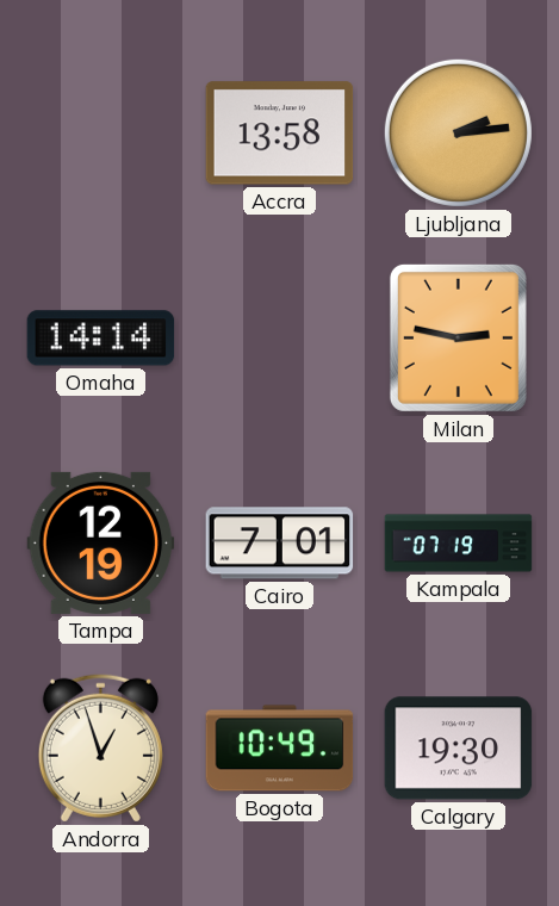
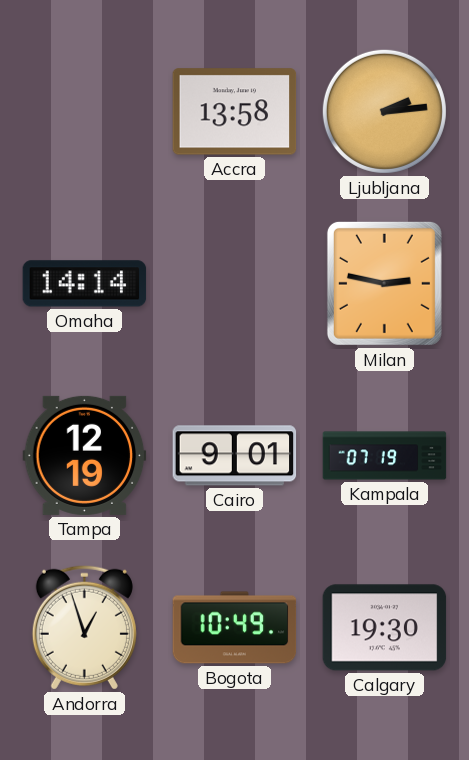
Cairo: 7:01 -> 9:01
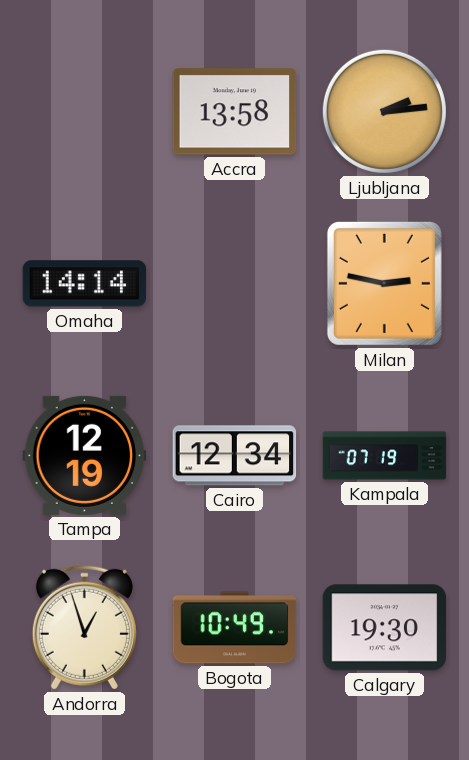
Cairo: 9:01 -> 12:34
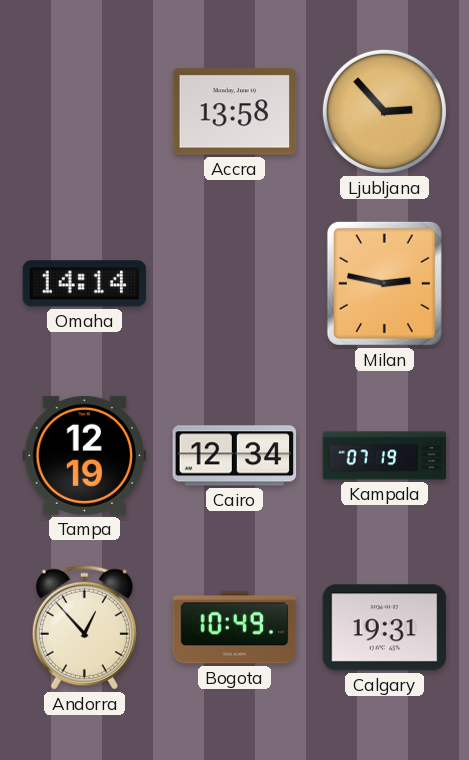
Ljubljana: 2:14 -> 2:53
Andorra: 12:57 -> 12:53
Calgary: 19:30 -> 19:31
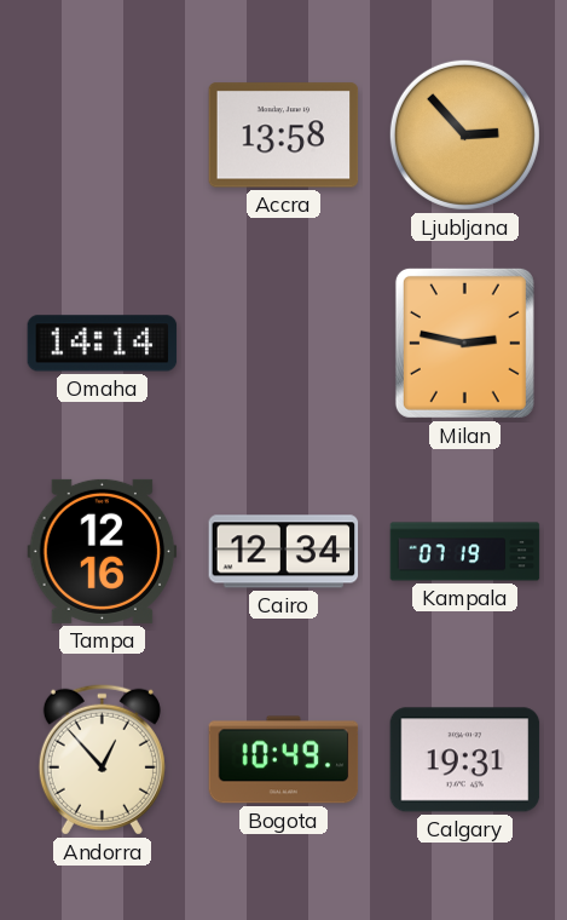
Tampa: 12:19 -> 12:16
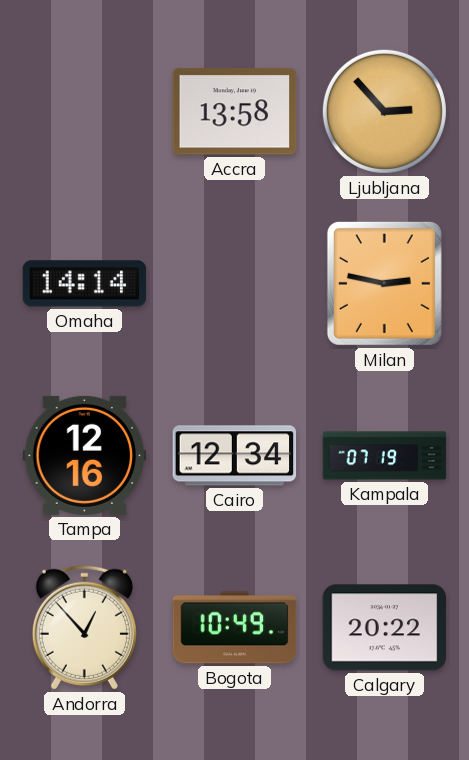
Calgary: 19:31 -> 20:22
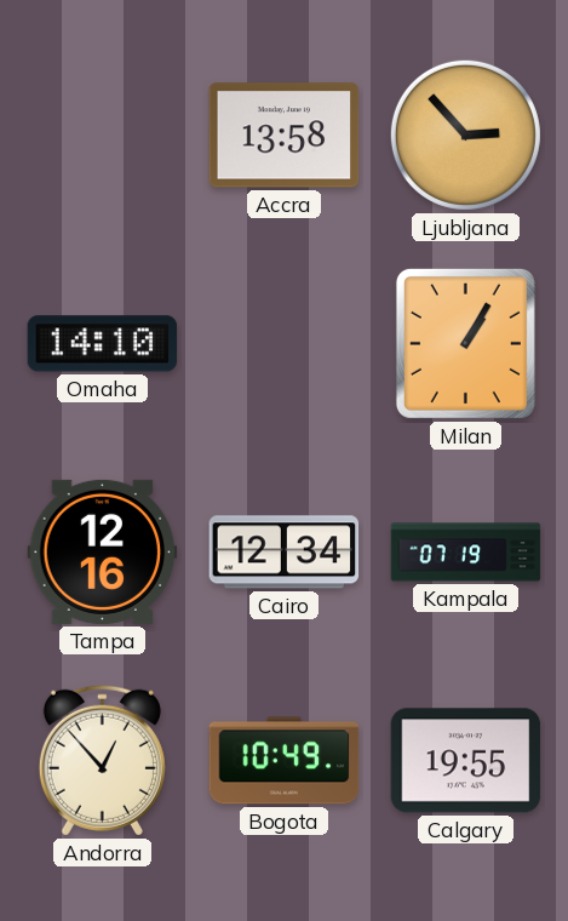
Omaha: 14:14 -> 14:10
Milan: 2:47 -> 1:05
Calgary: 20:22 -> 19:55
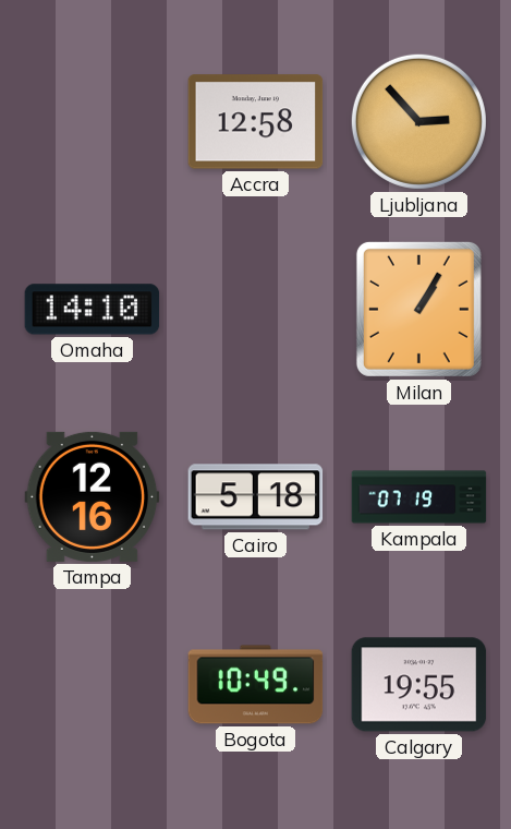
Accra: 13:58 -> 12:58
Cairo: 12:34 -> 5:18
Andorra: 12:53 -> none
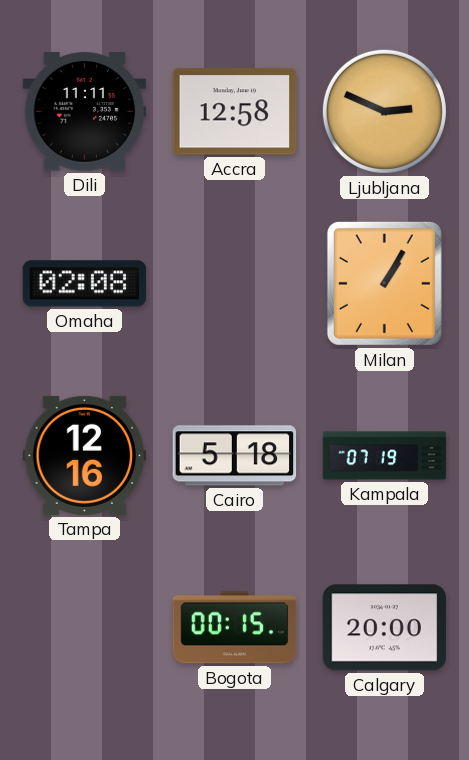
Dili: none -> 11:11
Ljubljana: 2:53 -> 2:49
Omaha: 14:10 -> 02:08
Bogota: 10:49 -> 00:15
Calgary: 19:55 -> 20:00
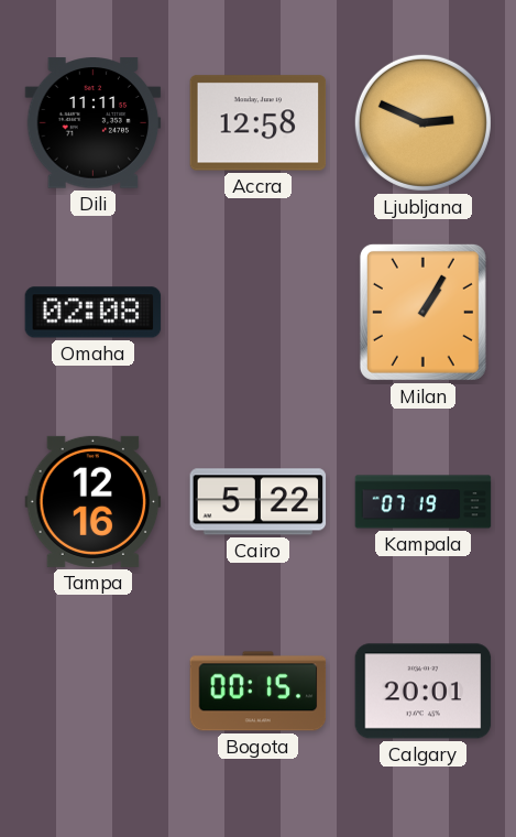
Cairo: 5:18 -> 5:22
Calgary: 20:00 -> 20:01
